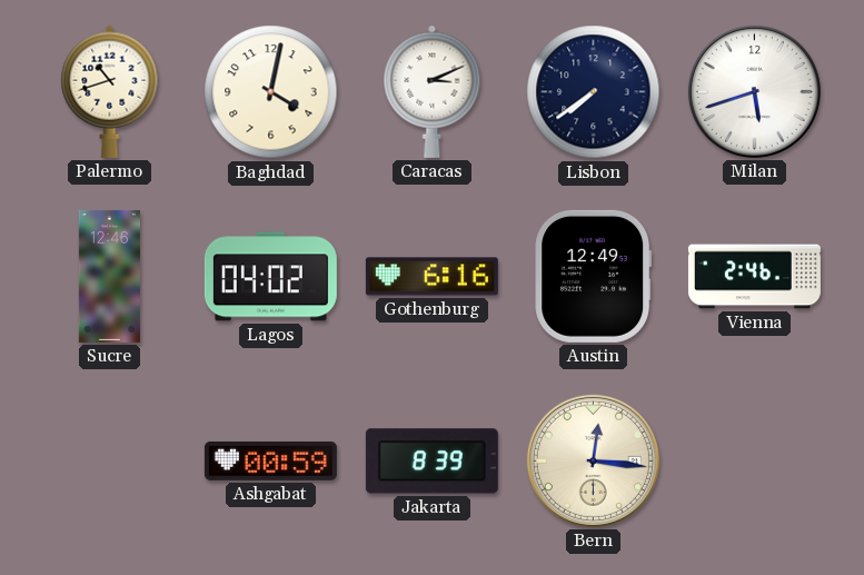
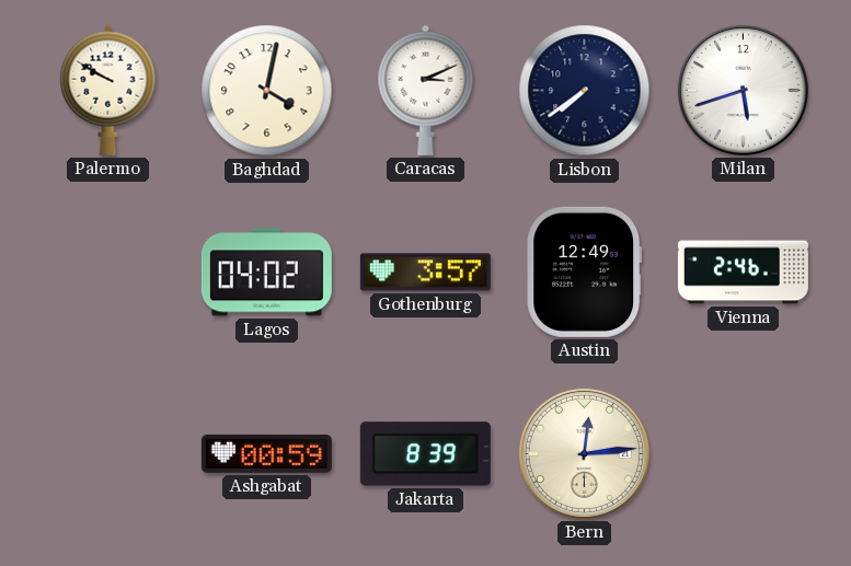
Palermo: 10:42 -> 9:50
Sucre: 12:46 -> none
Gothenburg: 6:16 -> 3:57
Bern: 12:16 -> 12:14
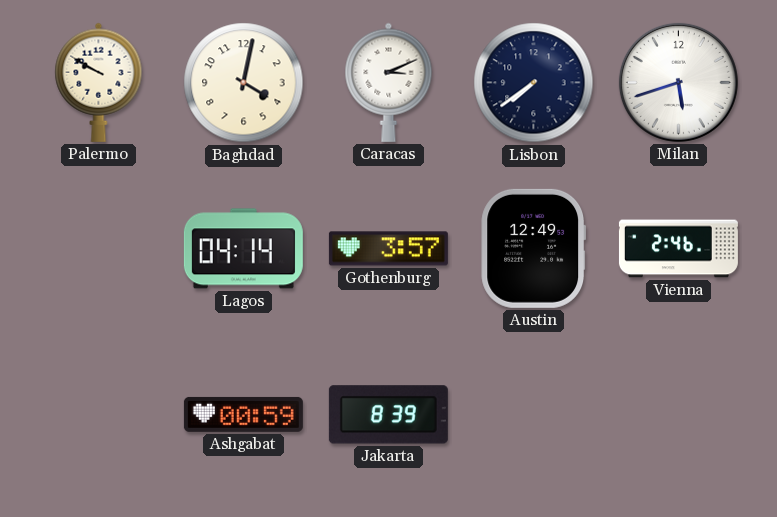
Lagos: 04:02 -> 04:14
Bern: 12:14 -> none
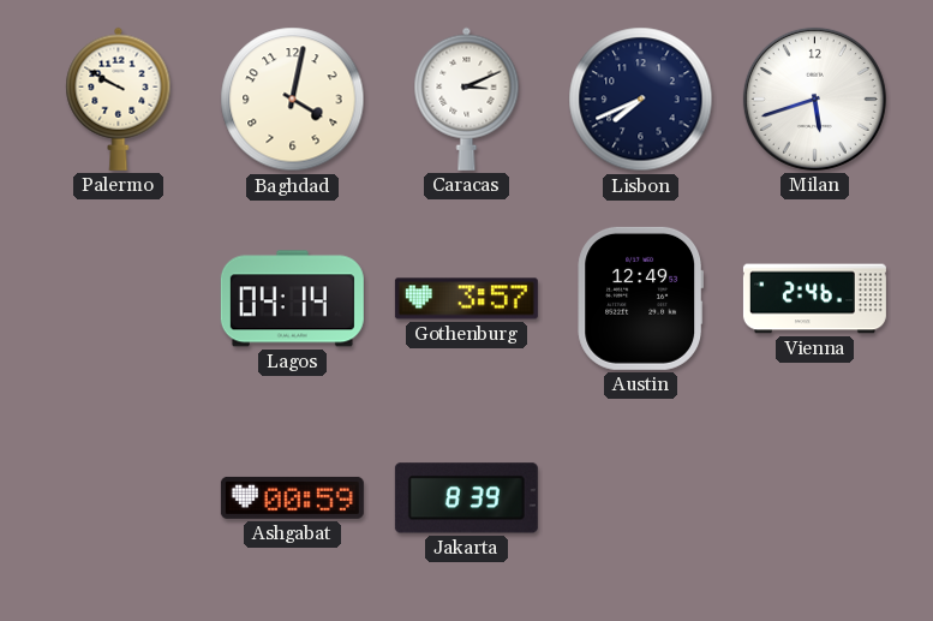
Lisbon: 7:39 -> 7:41
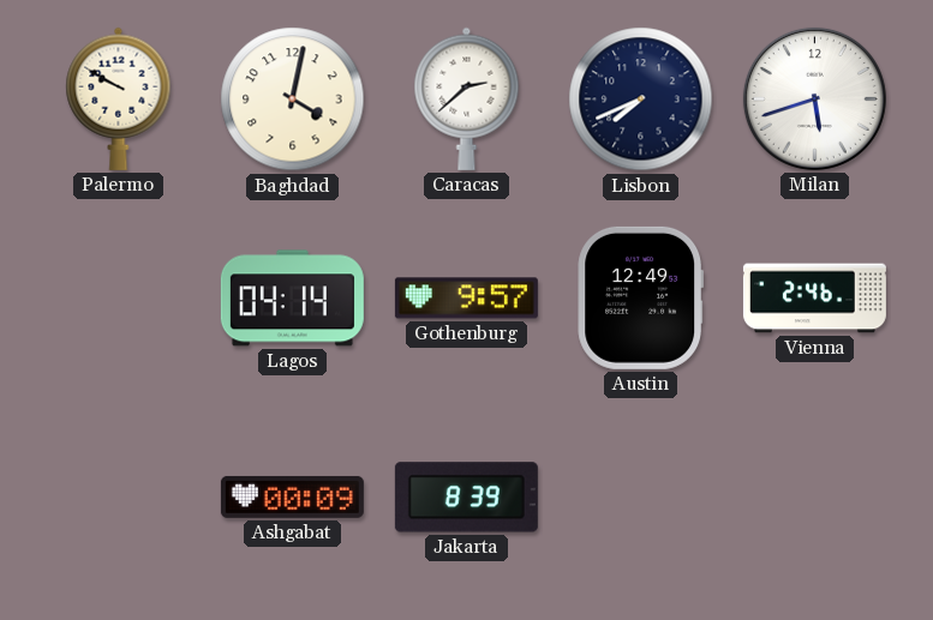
Caracas: 3:11 -> 2:38
Gothenburg: 3:57 -> 9:57
Ashgabat: 00:59 -> 00:09
